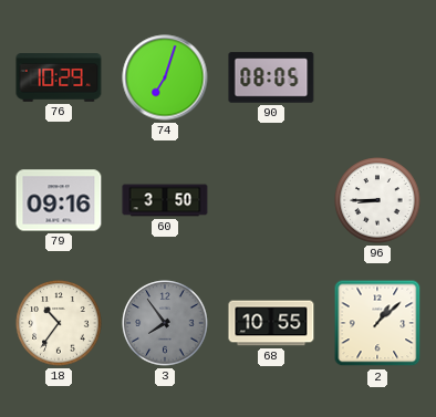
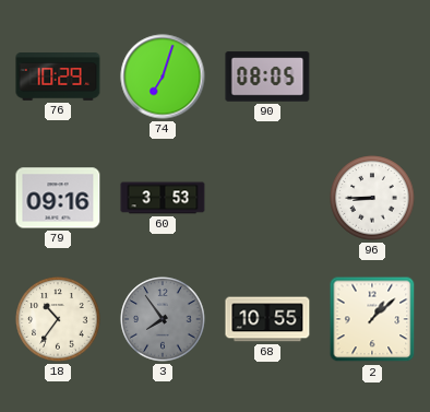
60: 3:50 -> 3:53
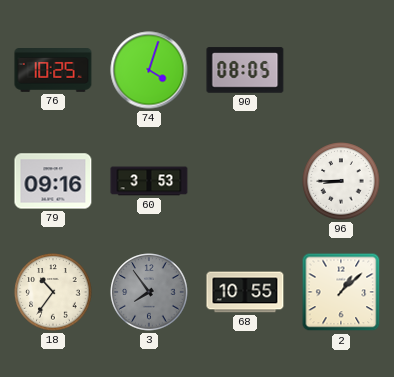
76: 10:29 -> 10:25
74: 7:03 -> 4:03
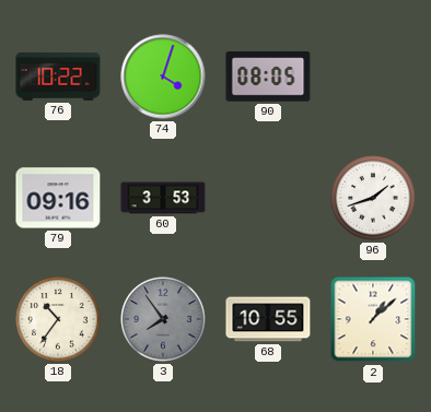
76: 10:25 -> 10:22
96: 8:45 -> 1:42
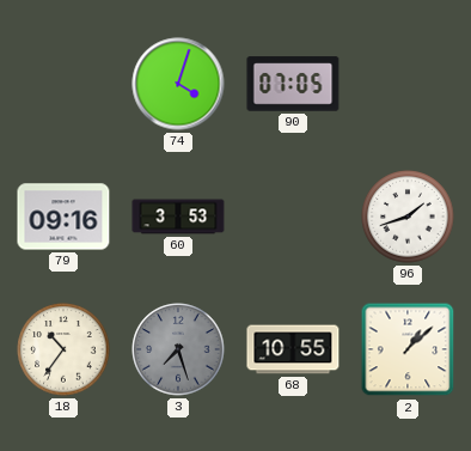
76: 10:22 -> none
90: 08:05 -> 07:05
3: 7:54 -> 7:27
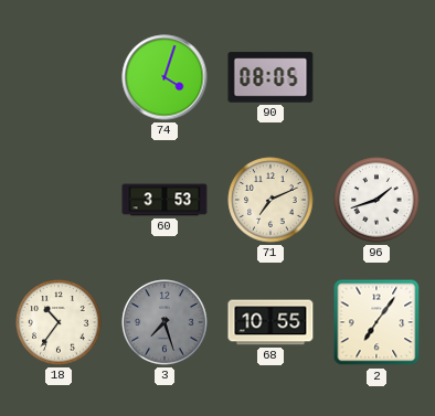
90: 07:05 -> 08:05
79: 09:16 -> none
71: none -> 7:11
2: 1:08 -> 7:06
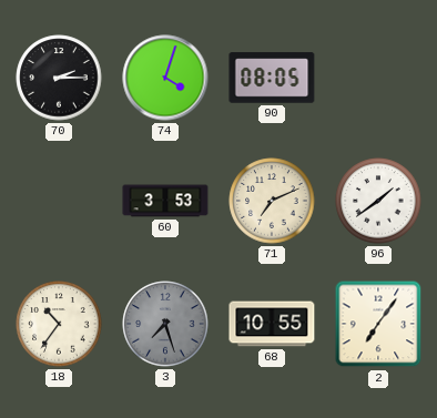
70: none -> 2:15
96: 1:42 -> 1:39
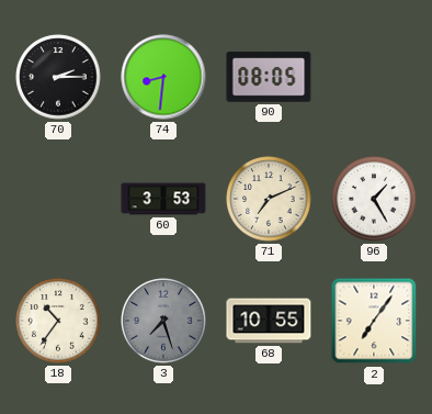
74: 4:03 -> 8:31
96: 1:39 -> 1:25
